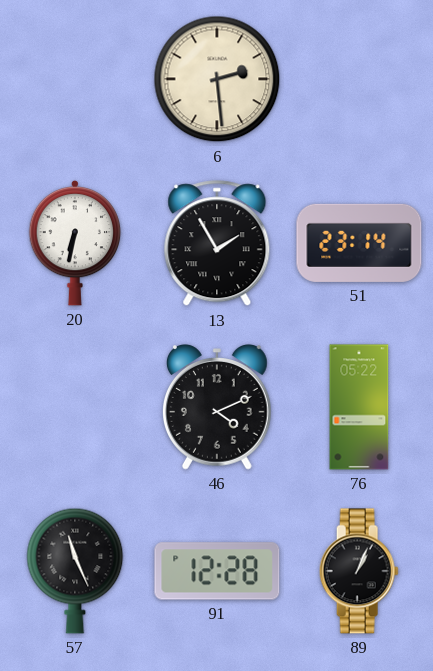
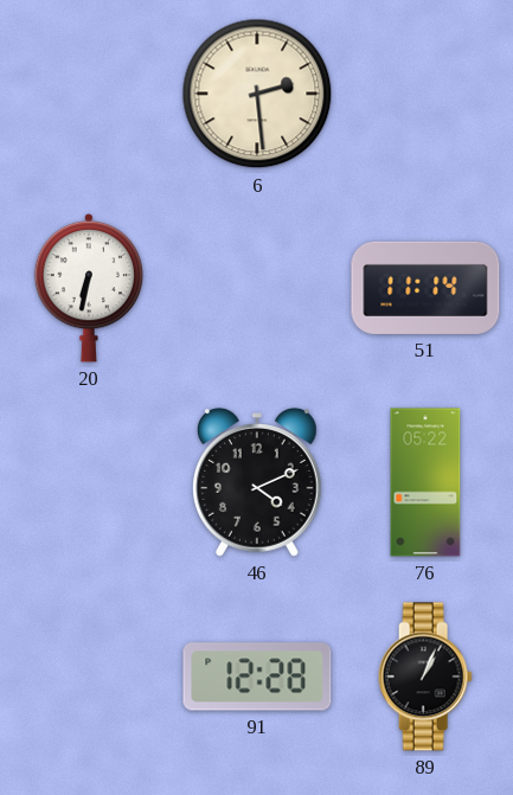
13: 1:55 -> none
51: 23:14 -> 11:14
57: 11:26 -> none
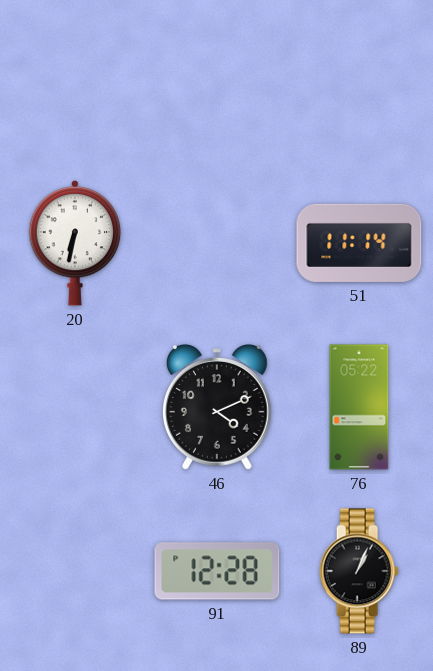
6: 2:29 -> none
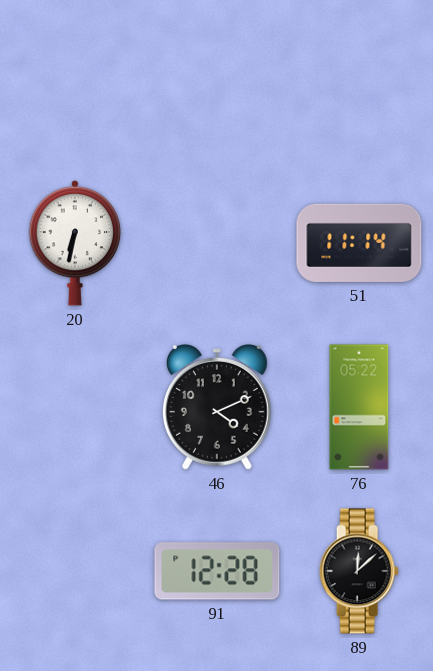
89: 1:04 -> 12:08
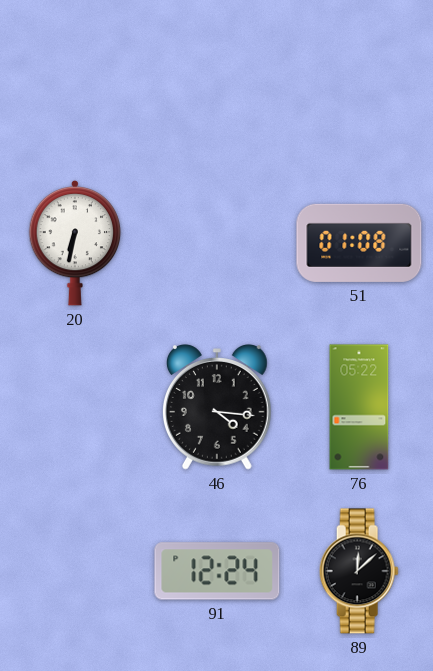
51: 11:14 -> 01:08
46: 4:11 -> 4:16
91: 12:28 -> 12:24
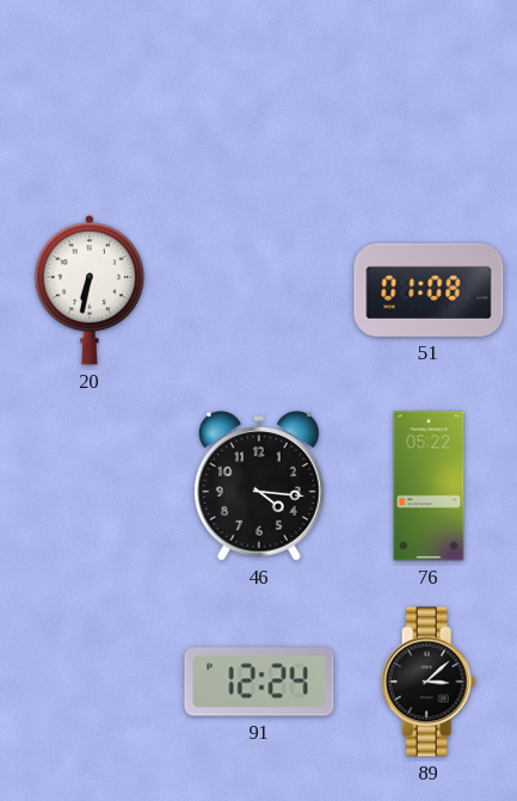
89: 12:08 -> 3:08
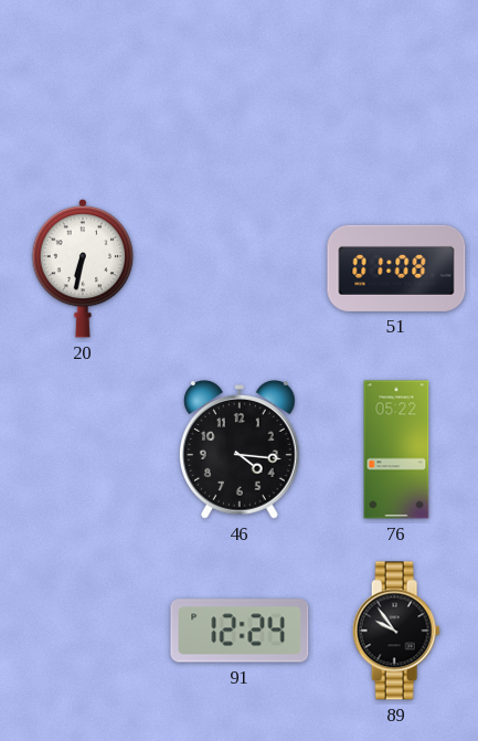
89: 3:08 -> 9:54
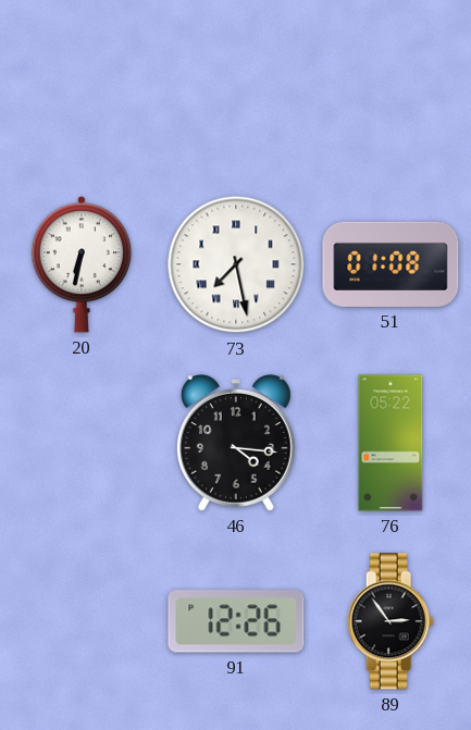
73: none -> 7:28
91: 12:24 -> 12:26
89: 9:54 -> 2:54
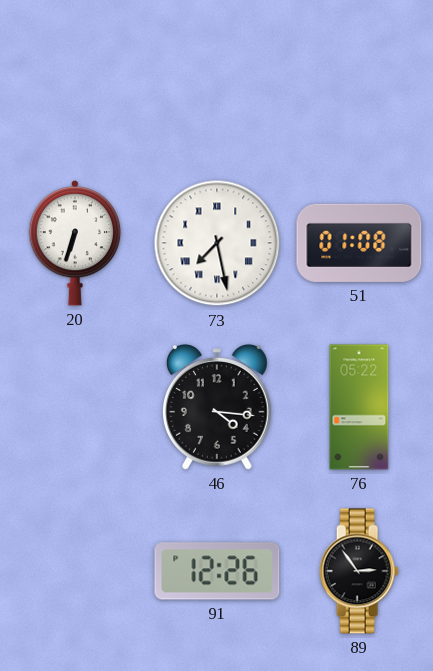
20: 6:32 -> 6:33
